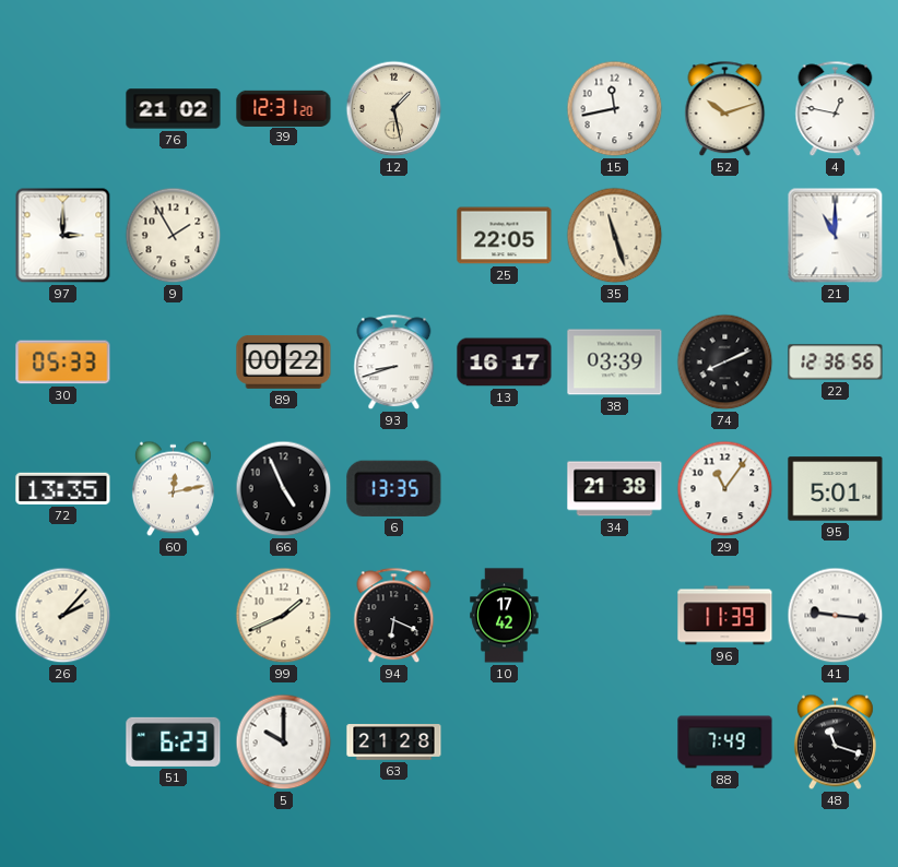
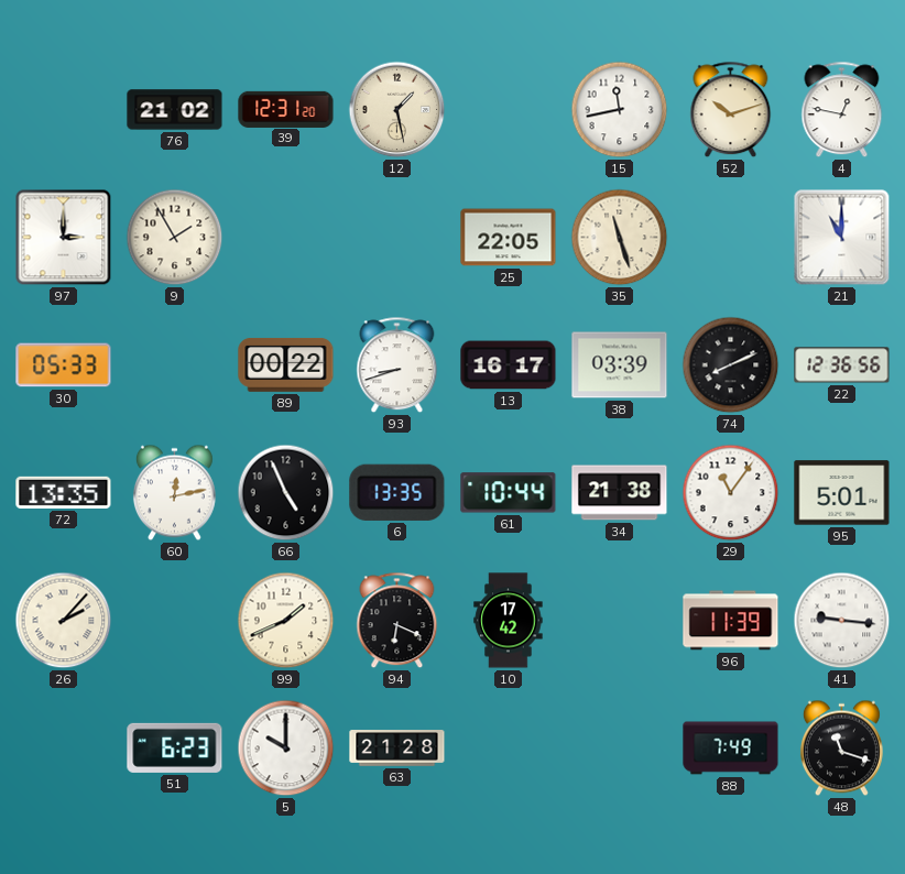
61: none -> 10:44
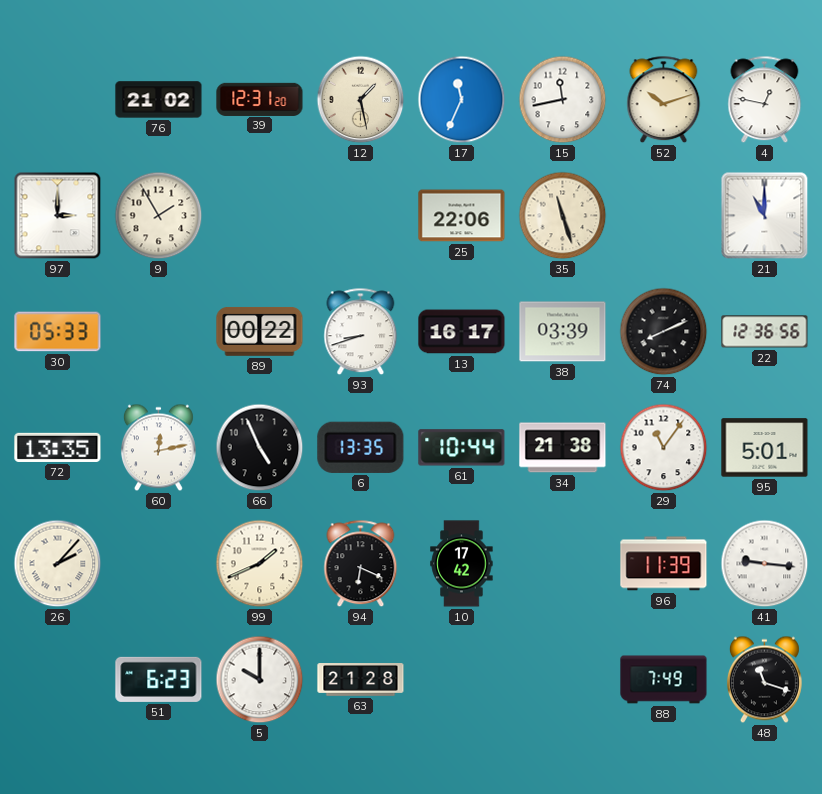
17: none -> 11:34
25: 22:05 -> 22:06
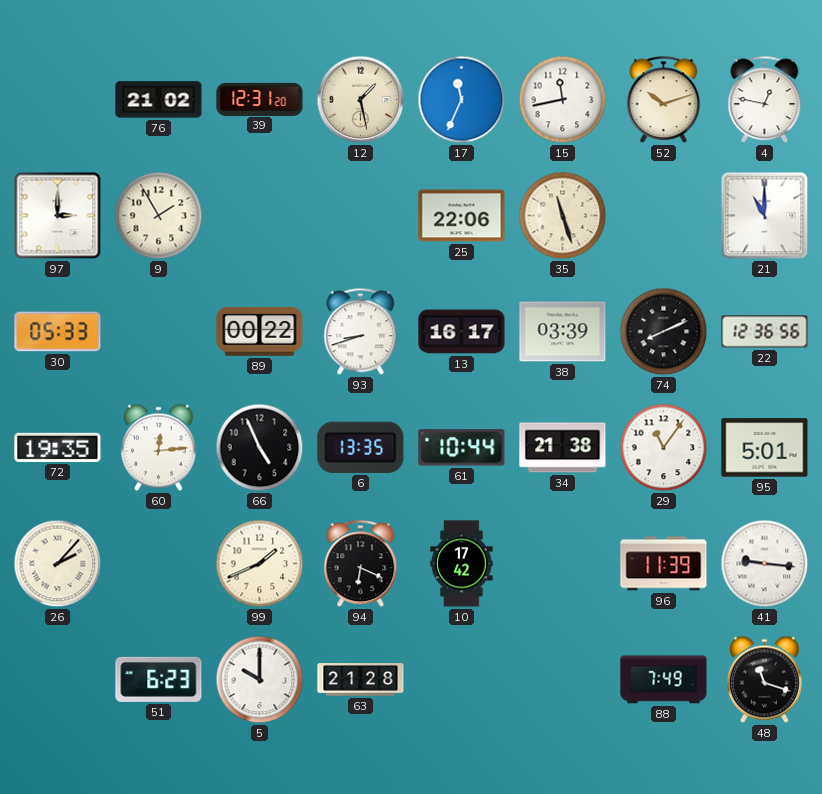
72: 13:35 -> 19:35
60: 12:13 -> 12:14
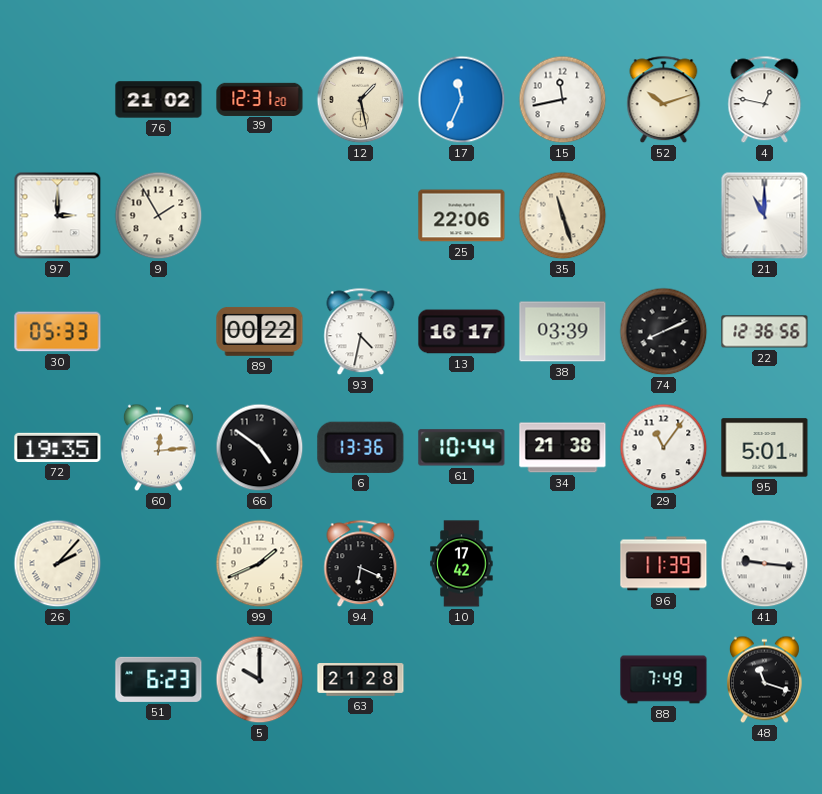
93: 8:42 -> 4:32
66: 4:56 -> 4:51
6: 13:35 -> 13:36
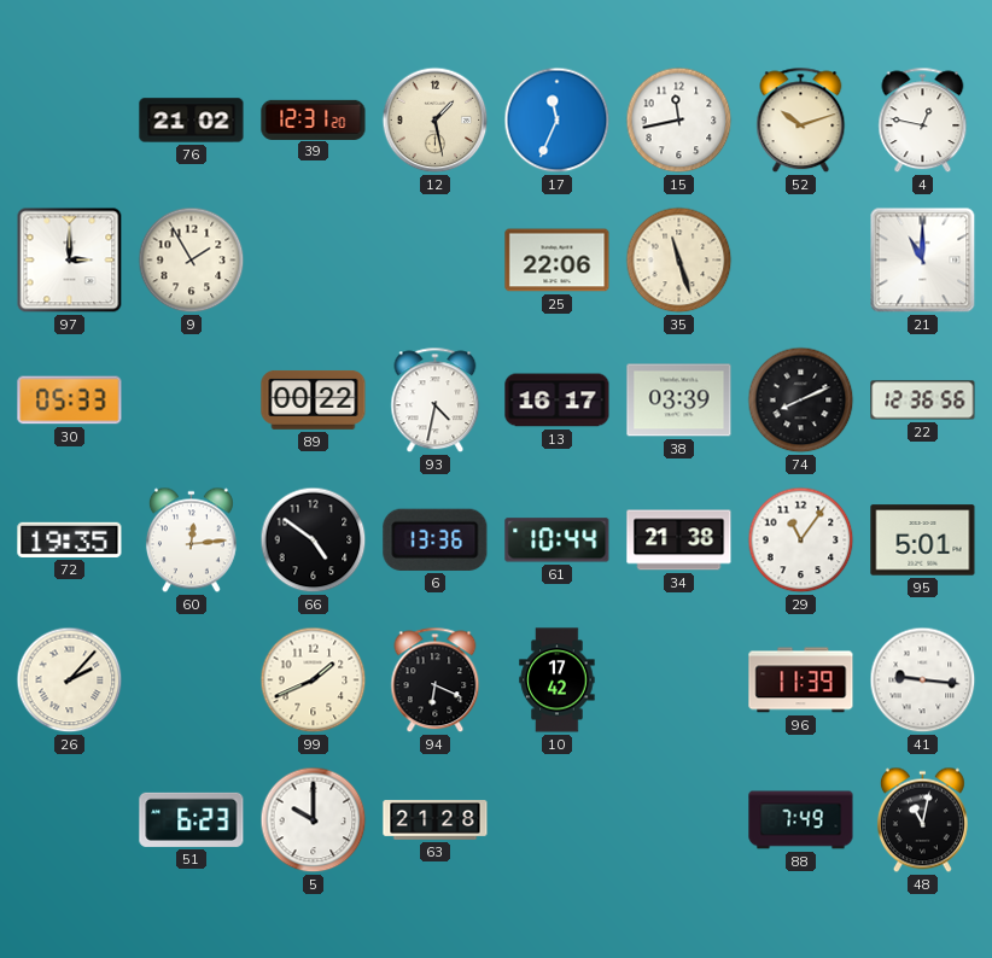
48: 11:18 -> 11:02
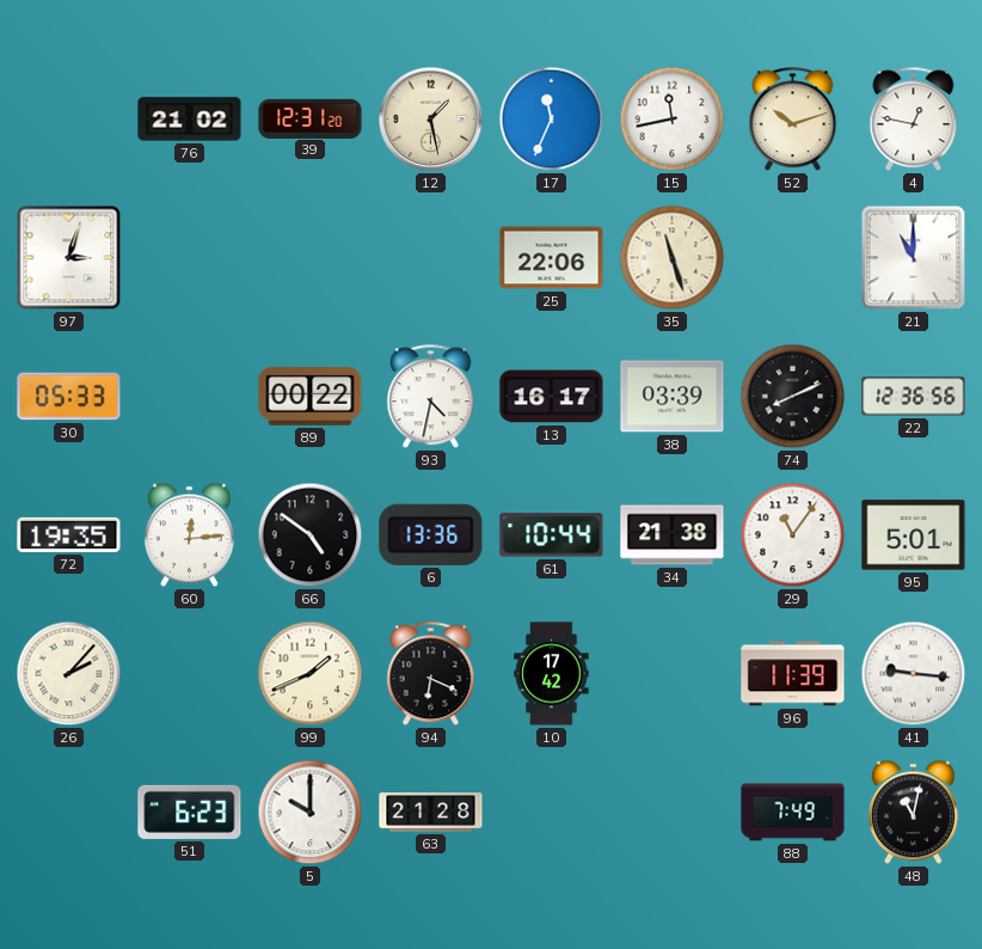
97: 3:00 -> 3:03
9: 1:55 -> none
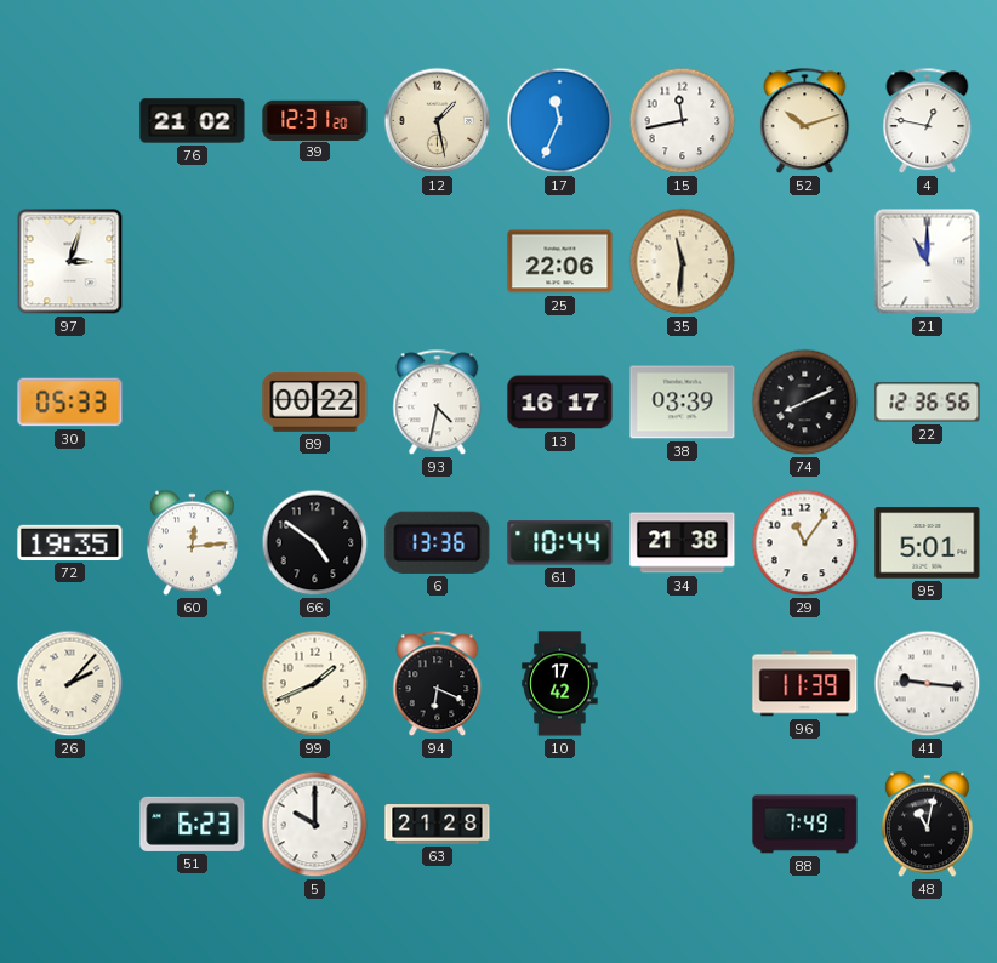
35: 11:27 -> 11:31
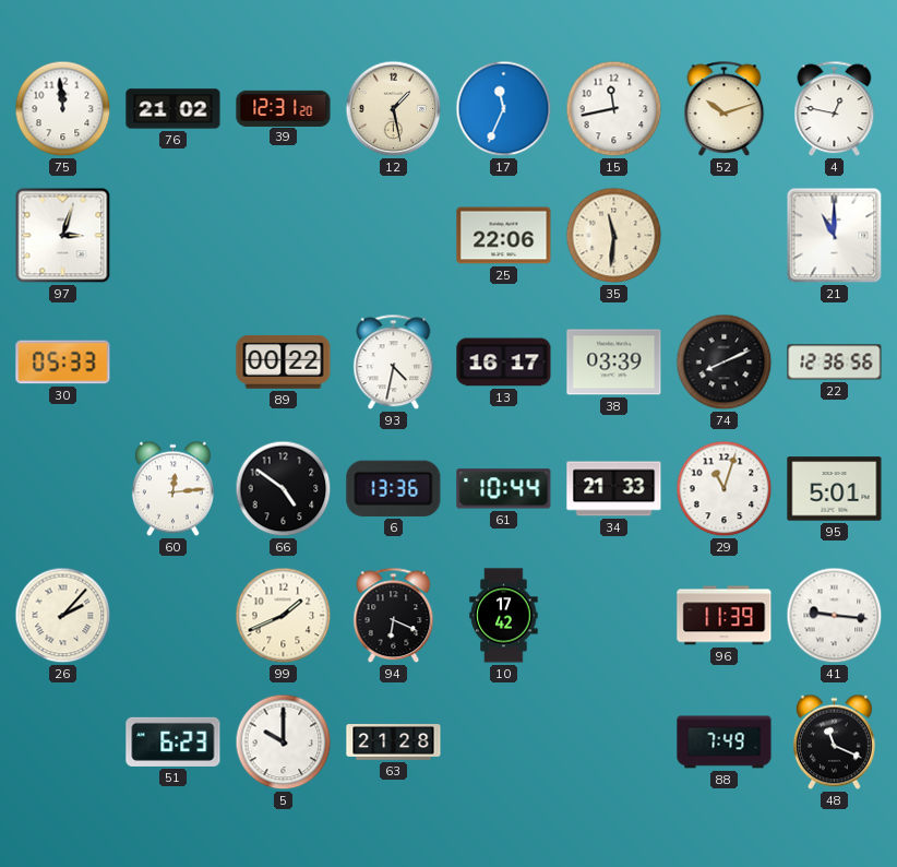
75: none -> 11:59
72: 19:35 -> none
34: 21:38 -> 21:33
29: 11:06 -> 11:03
48: 11:02 -> 11:19
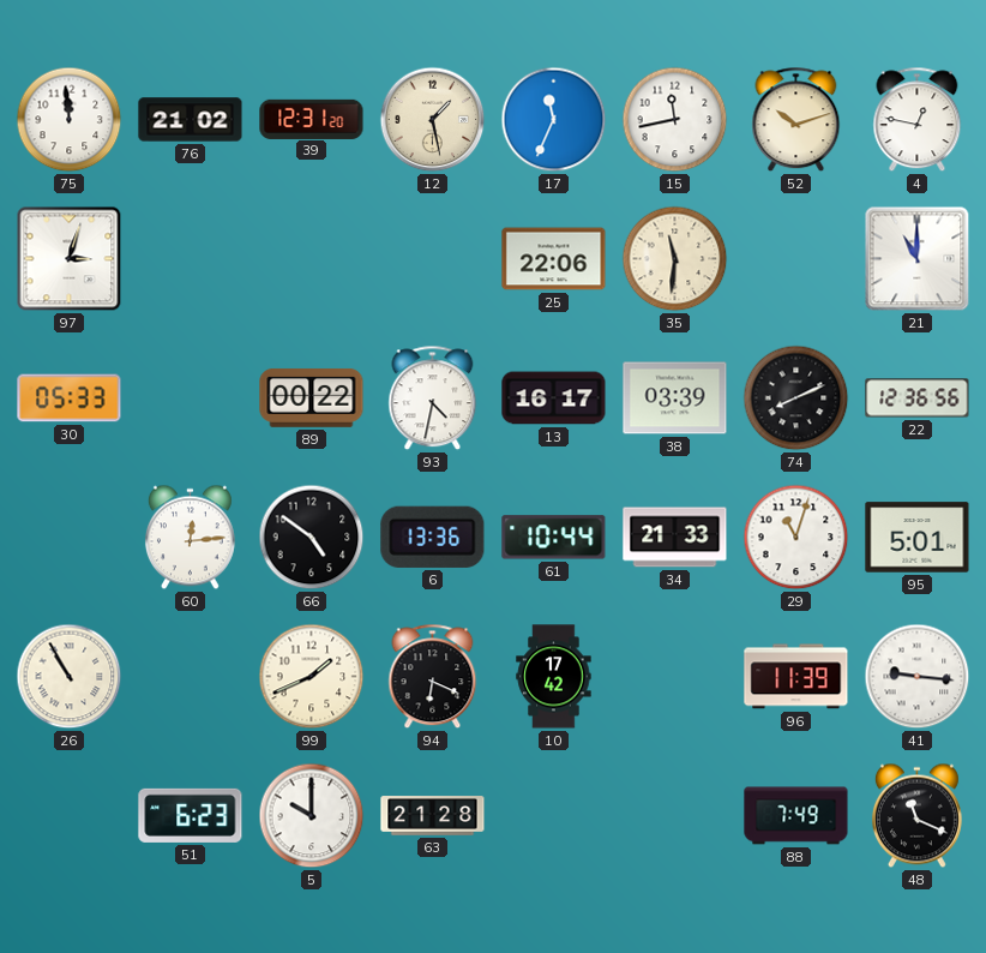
26: 2:07 -> 10:55
